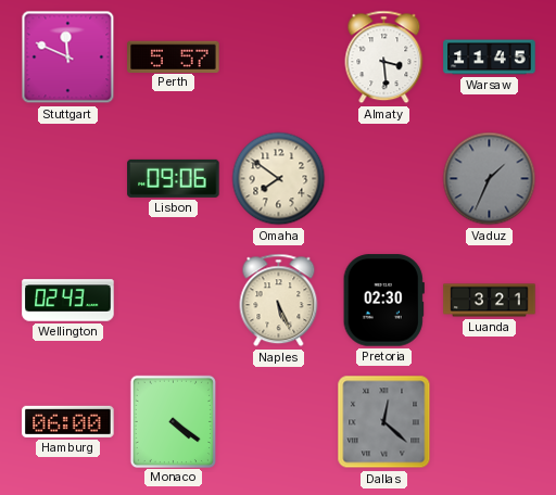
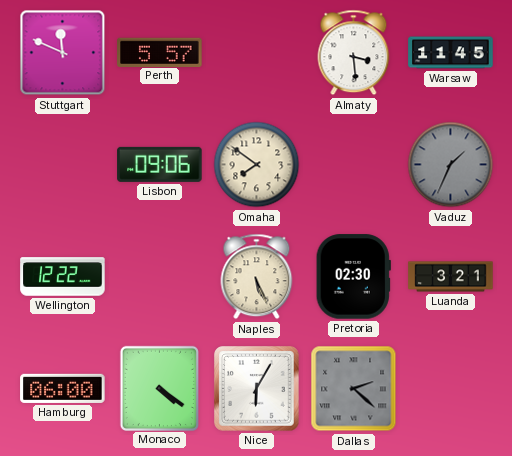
Wellington: 02:43 -> 12:22
Nice: none -> 6:05
Dallas: 12:22 -> 2:22
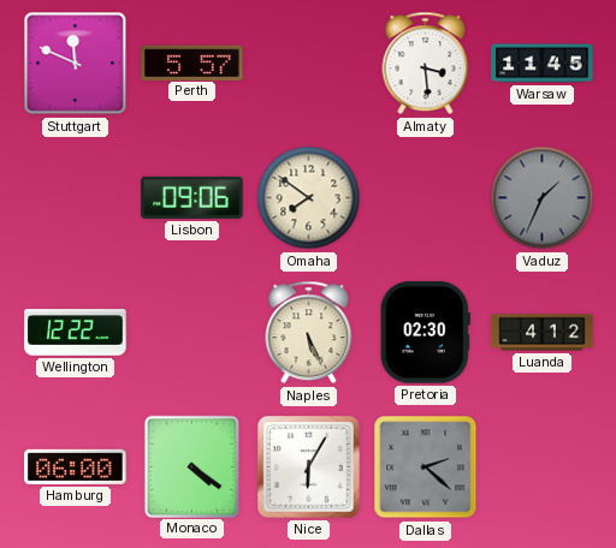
Luanda: 3:21 -> 4:12
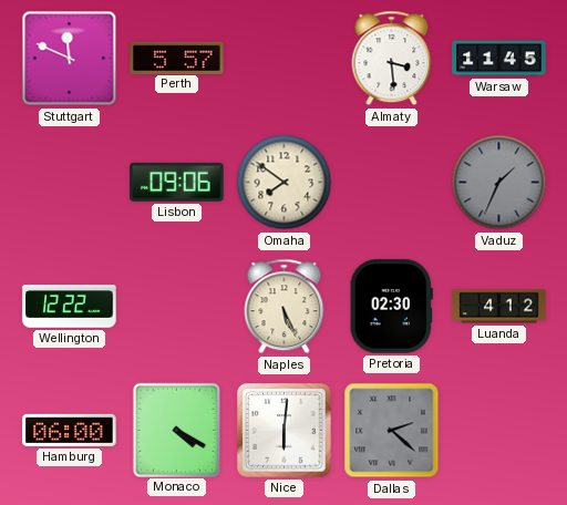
Monaco: 4:21 -> 4:20
Nice: 6:05 -> 6:01
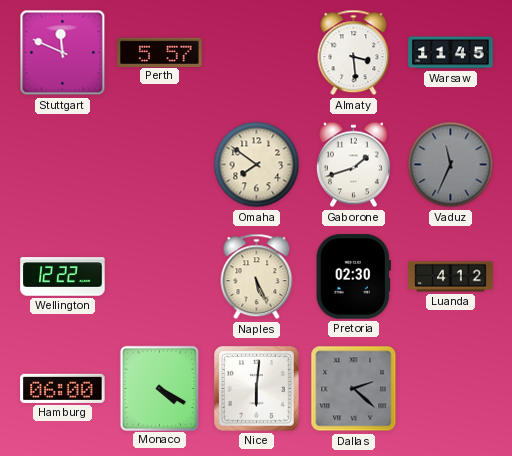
Lisbon: 09:06 -> none
Gaborone: none -> 1:42
Vaduz: 1:34 -> 11:34
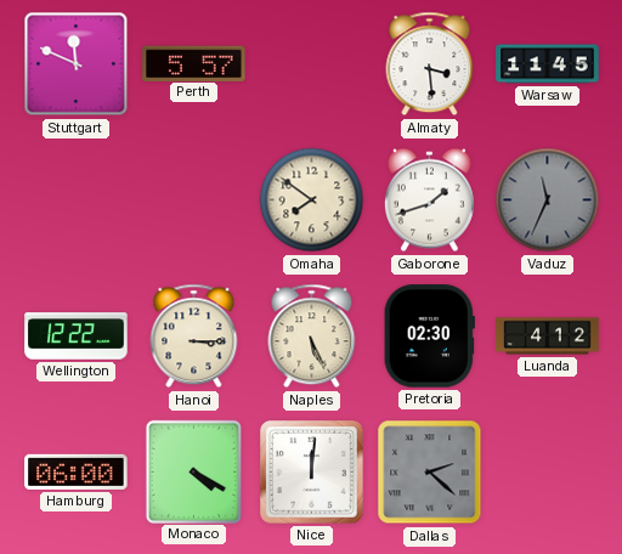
Hanoi: none -> 3:15
Nice: 6:01 -> 12:01
